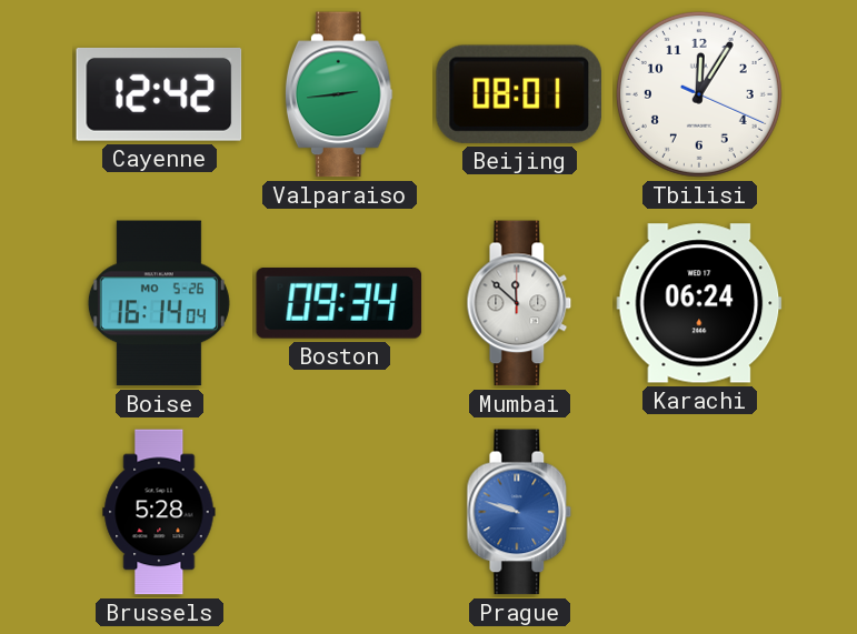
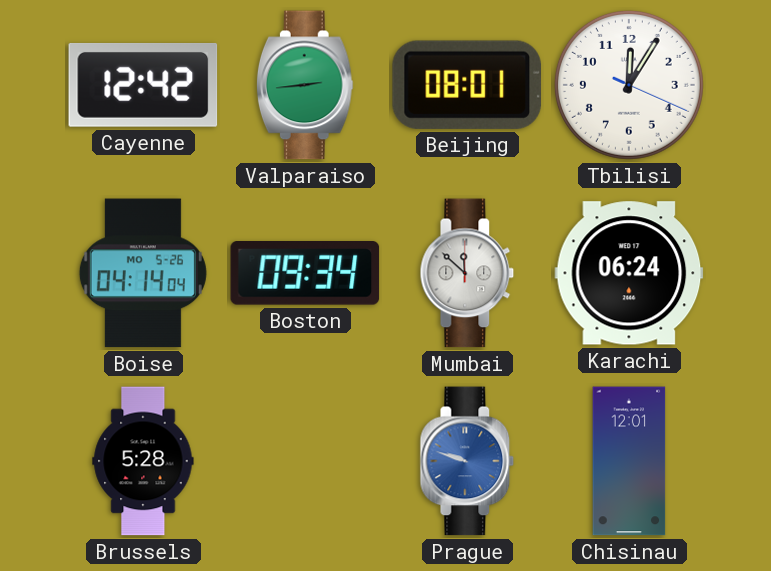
Boise: 16:14 -> 04:14
Chisinau: none -> 12:01
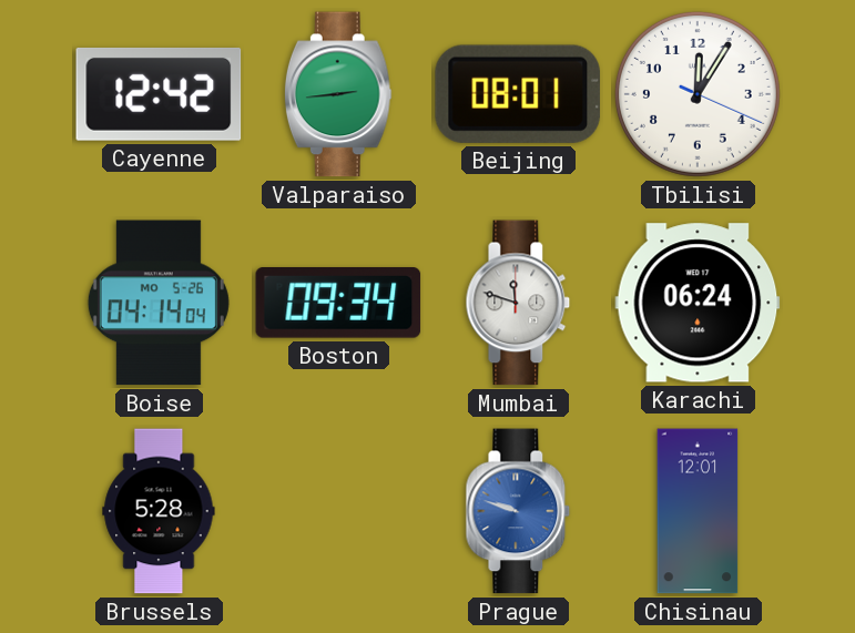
Mumbai: 11:52 -> 11:48
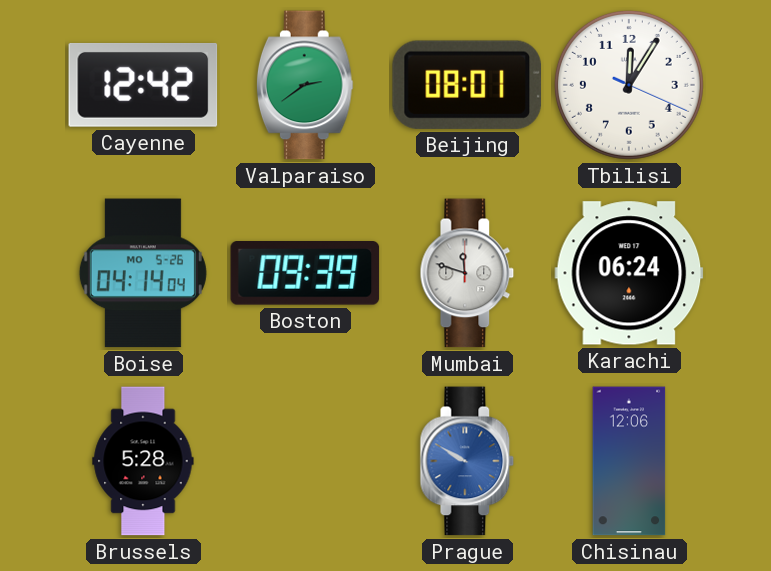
Valparaiso: 2:44 -> 2:39
Boston: 09:34 -> 09:39
Prague: 9:48 -> 9:50
Chisinau: 12:01 -> 12:06
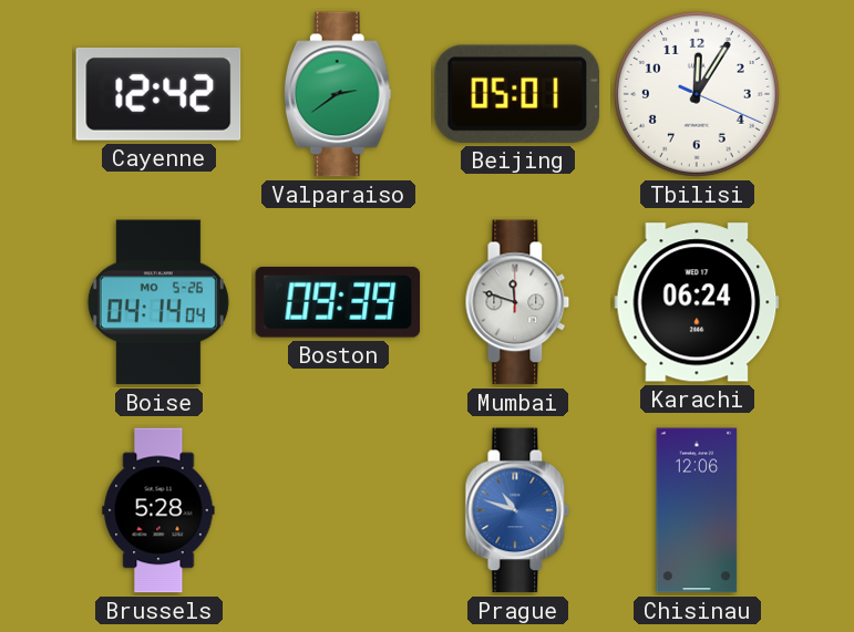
Beijing: 08:01 -> 05:01
Prague: 9:50 -> 10:48
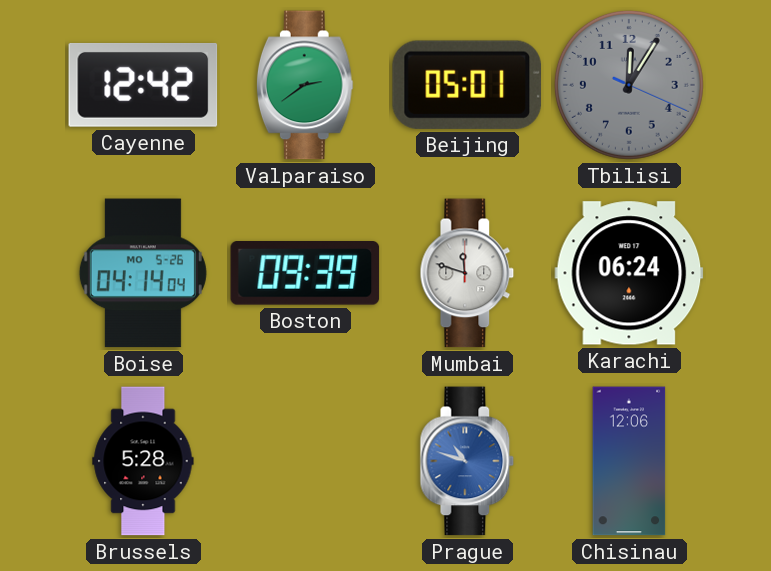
Tbilisi dial: white -> grey
